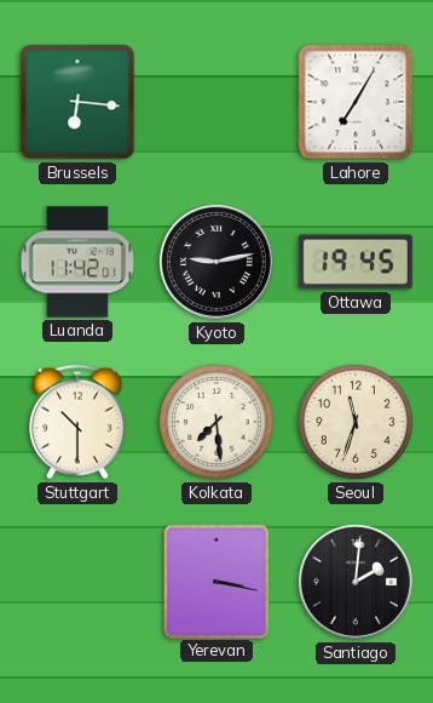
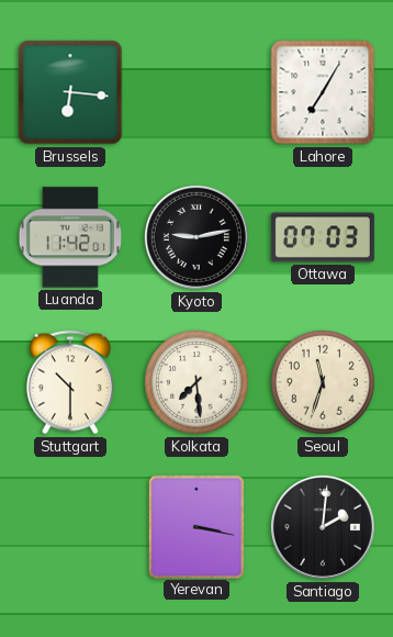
Ottawa: 19:45 -> 07:03
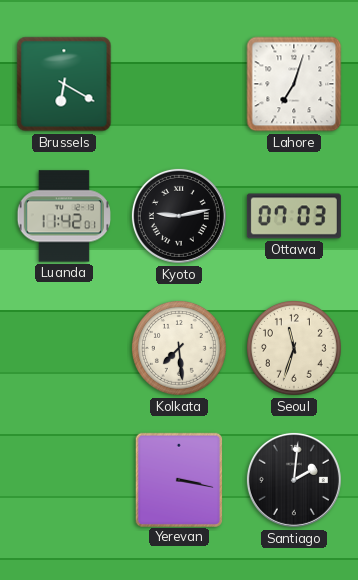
Brussels: 6:16 -> 6:20
Lahore: 7:05 -> 7:03
Stuttgart: 10:30 -> none
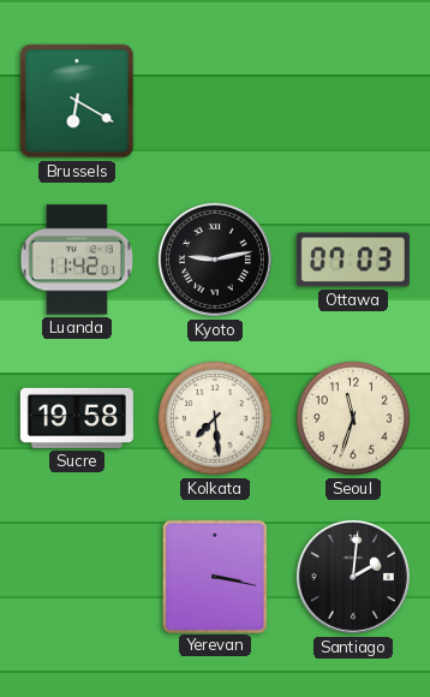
Lahore: 7:03 -> none
Sucre: none -> 19:58
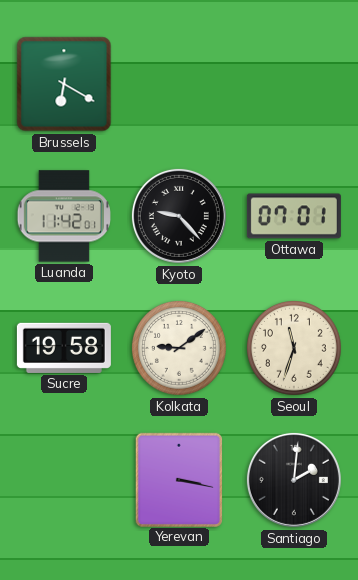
Kyoto: 9:13 -> 9:23
Ottawa: 07:03 -> 07:01
Kolkata: 7:29 -> 9:09
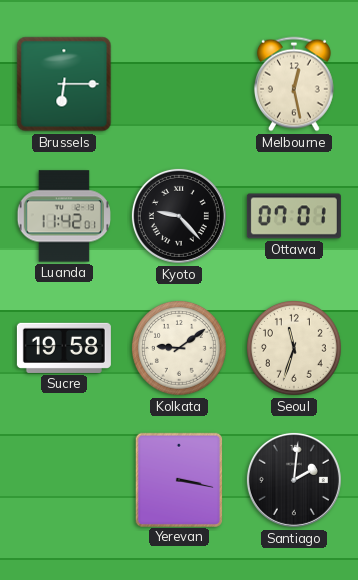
Brussels: 6:20 -> 6:15
Melbourne: none -> 12:28
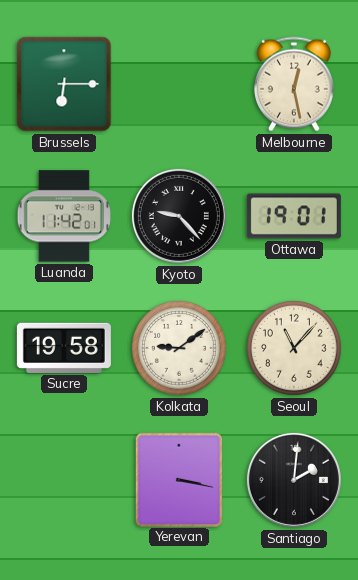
Ottawa: 07:01 -> 19:01
Seoul: 11:33 -> 11:07
